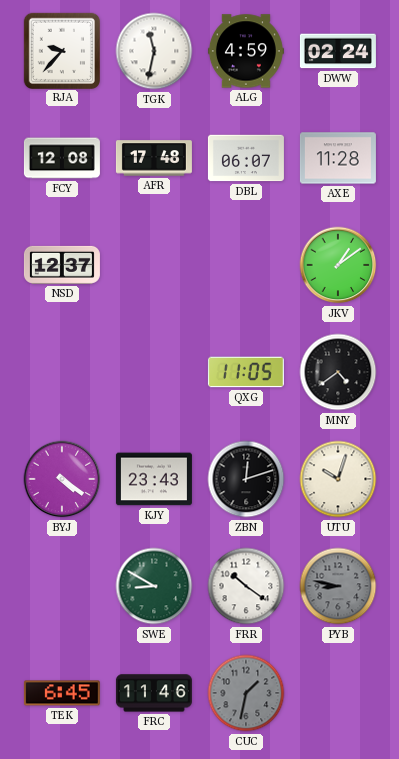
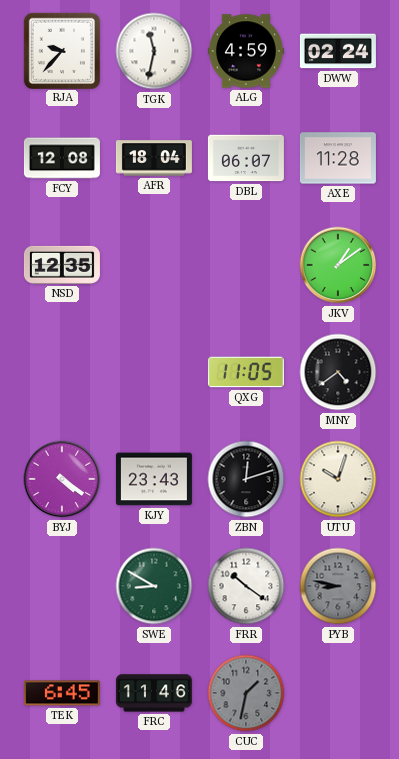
AFR: 17:48 -> 18:04
NSD: 12:37 -> 12:35
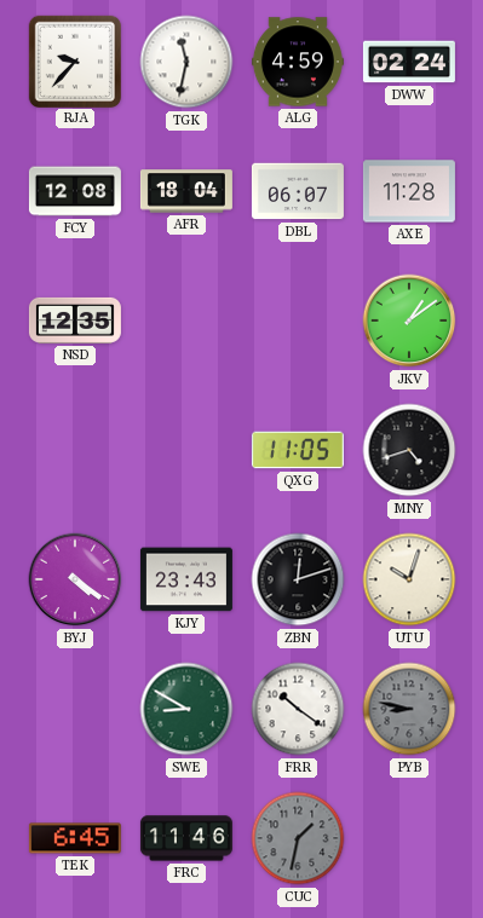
MNY: 4:39 -> 4:42
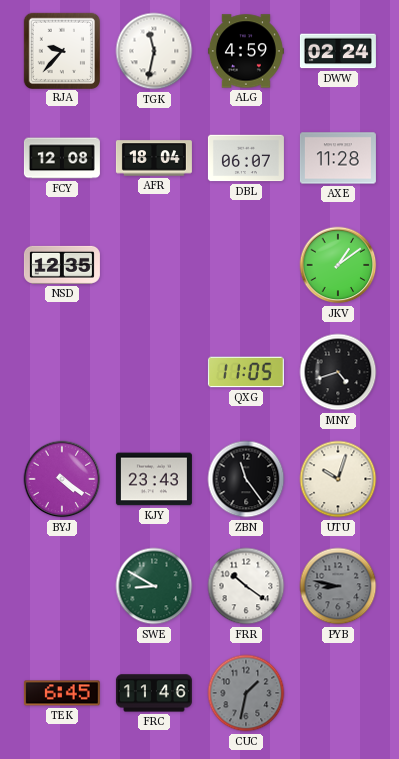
ZBN: 12:12 -> 11:24
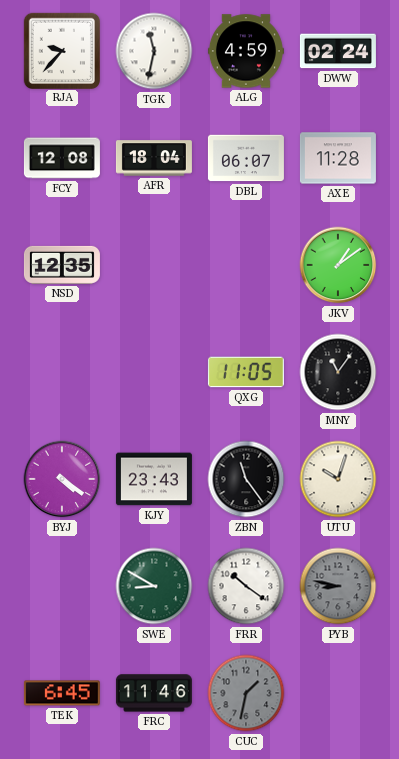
MNY: 4:42 -> 11:06
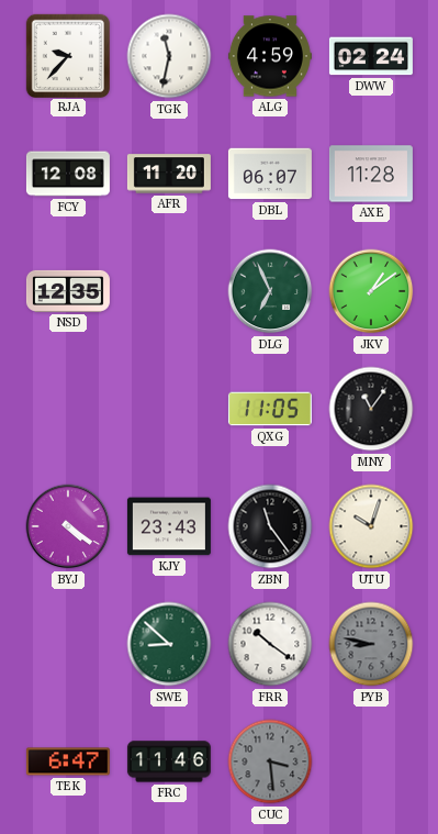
AFR: 18:04 -> 11:20
DLG: none -> 6:56
SWE: 8:50 -> 8:52
TEK: 6:45 -> 6:47
CUC: 1:32 -> 3:29
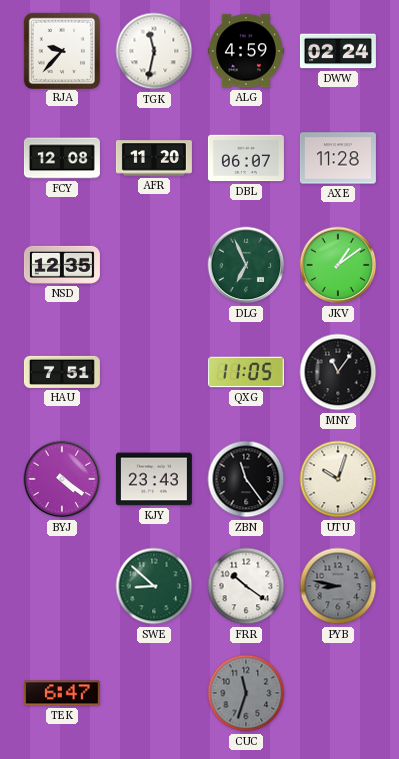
HAU: none -> 7:51
FRC: 11:46 -> none
CUC: 3:29 -> 11:33
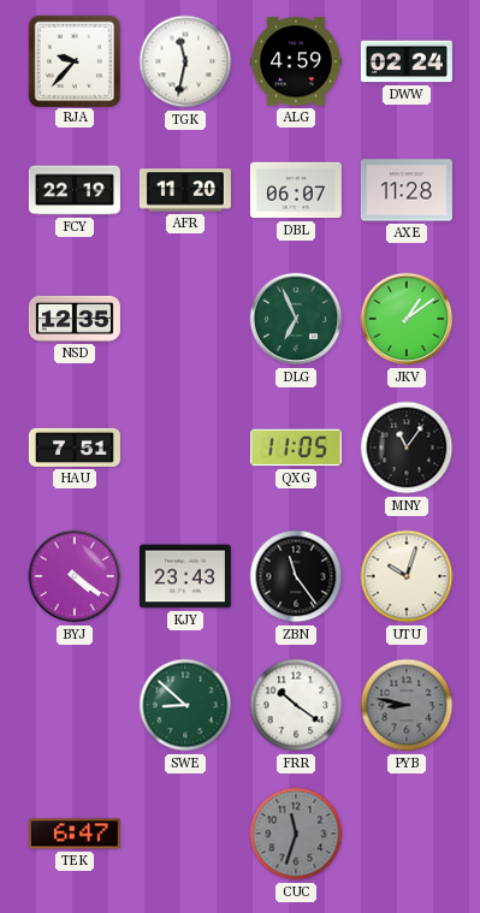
FCY: 12:08 -> 22:19
